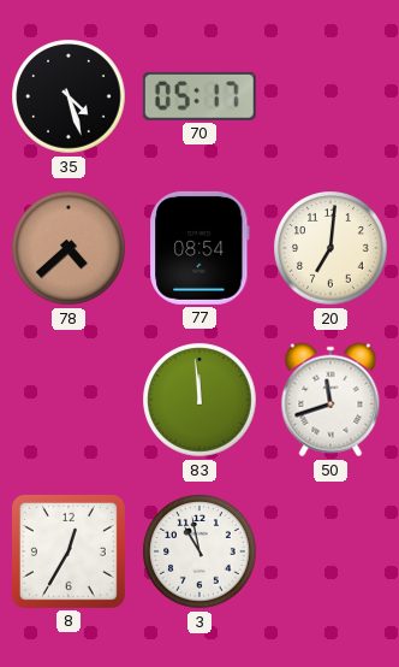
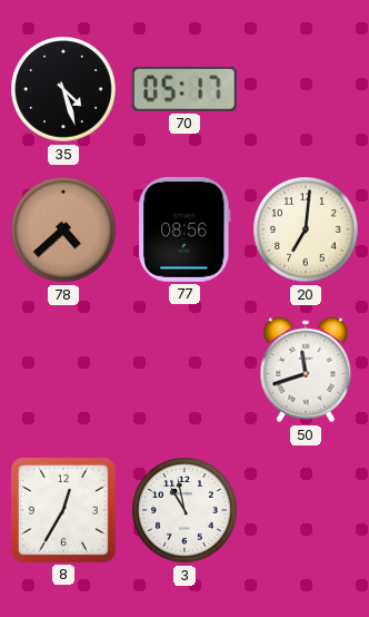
77: 08:54 -> 08:56
83: 11:59 -> none
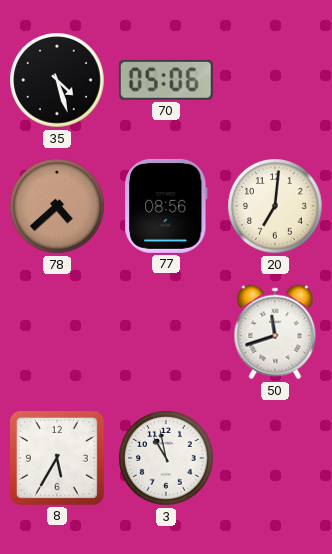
70: 05:17 -> 05:06
8: 12:35 -> 5:35
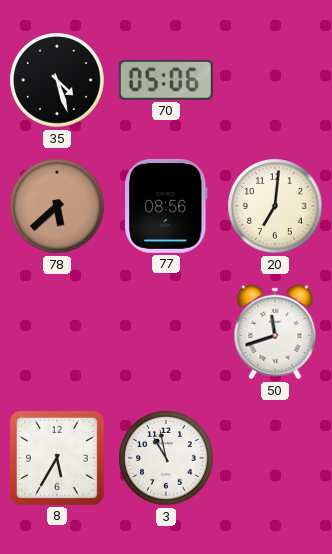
78: 4:38 -> 5:38
